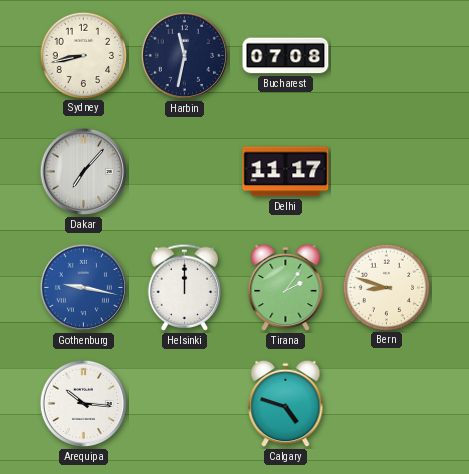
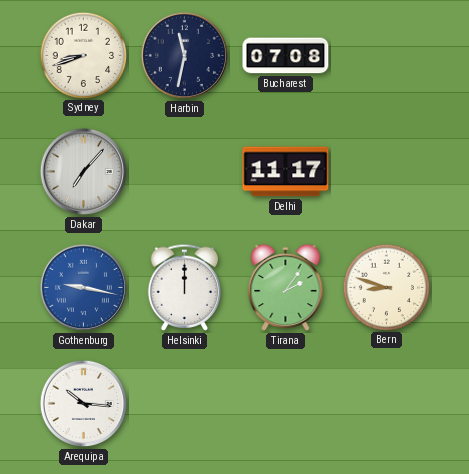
Sydney: 8:43 -> 8:42
Calgary: 4:48 -> none
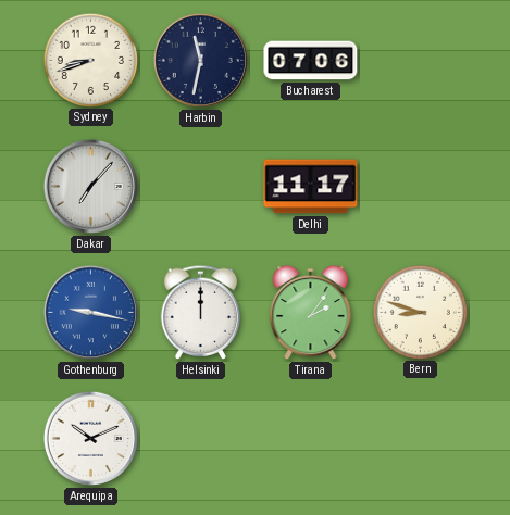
Bucharest: 07:08 -> 07:06
Arequipa: 10:16 -> 10:11
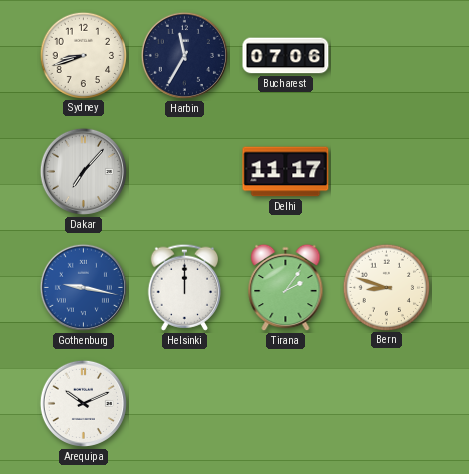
Harbin: 11:32 -> 11:35
